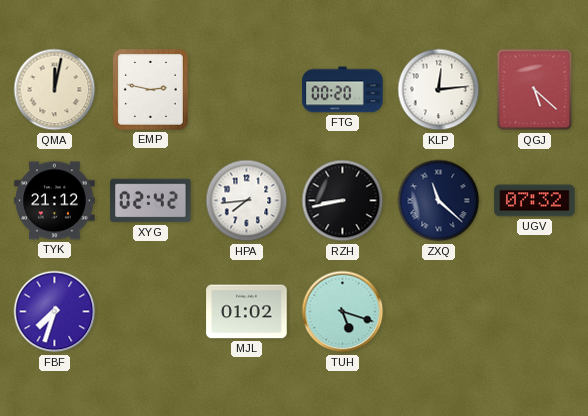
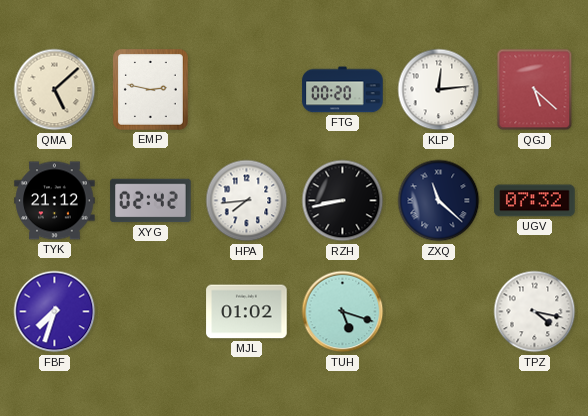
QMA: 12:02 -> 5:08
TPZ: none -> 4:17
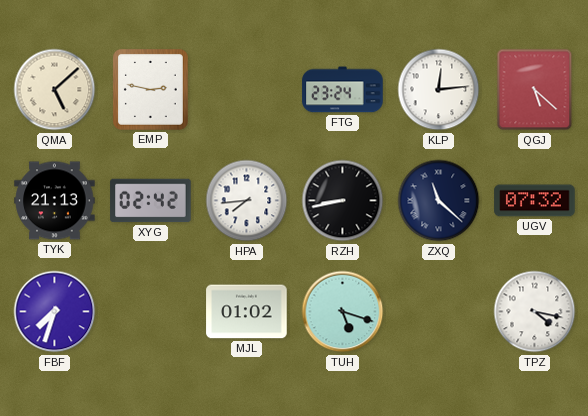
FTG: 00:20 -> 23:24
TYK: 21:12 -> 21:13
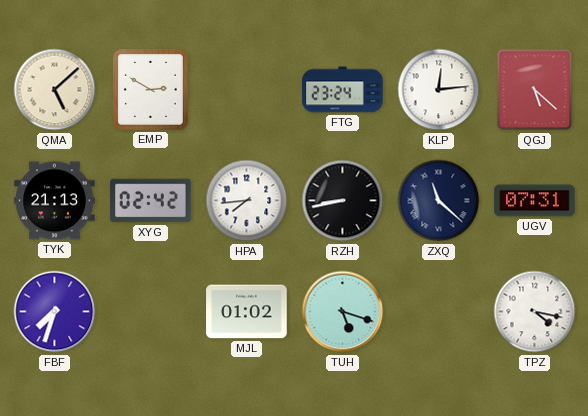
EMP: 2:47 -> 2:50
UGV: 07:32 -> 07:31
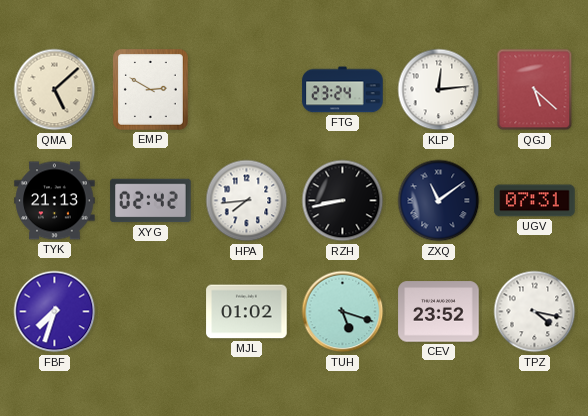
ZXQ: 11:22 -> 11:09
CEV: none -> 23:52
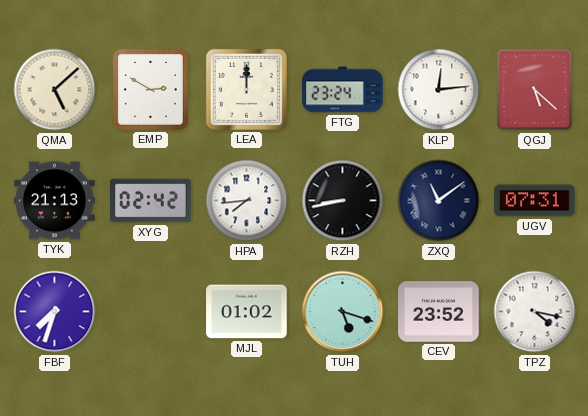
LEA: none -> 12:00
